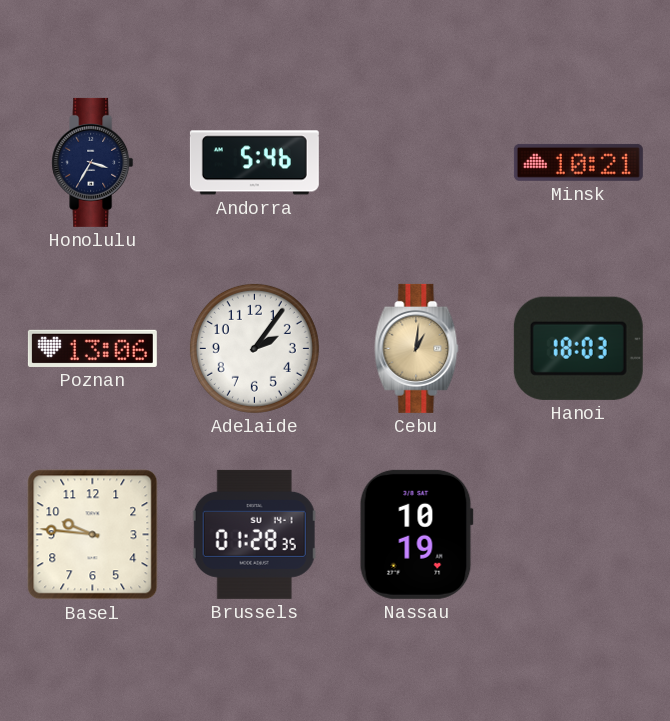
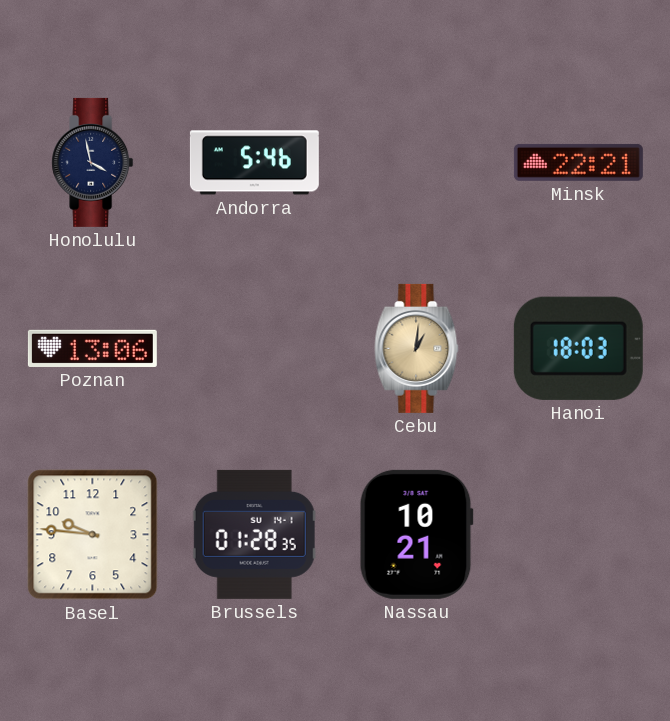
Honolulu: 3:35 -> 3:58
Minsk: 10:21 -> 22:21
Adelaide: 2:06 -> none
Nassau: 10:19 -> 10:21
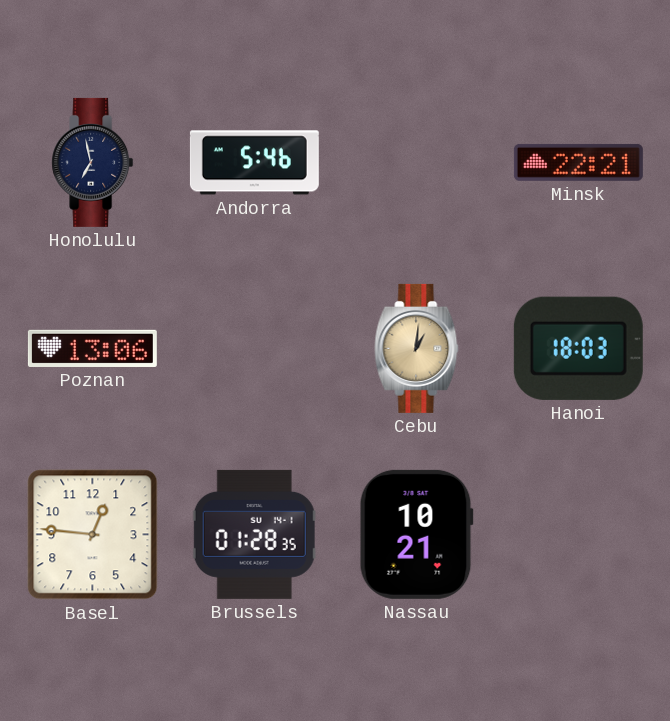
Honolulu: 3:58 -> 6:58
Basel: 9:46 -> 12:46
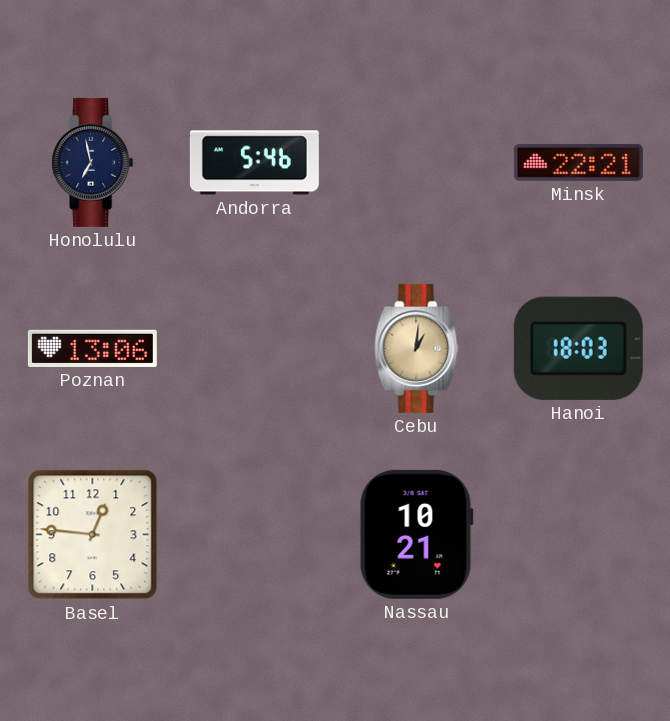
Brussels: 01:28 -> none
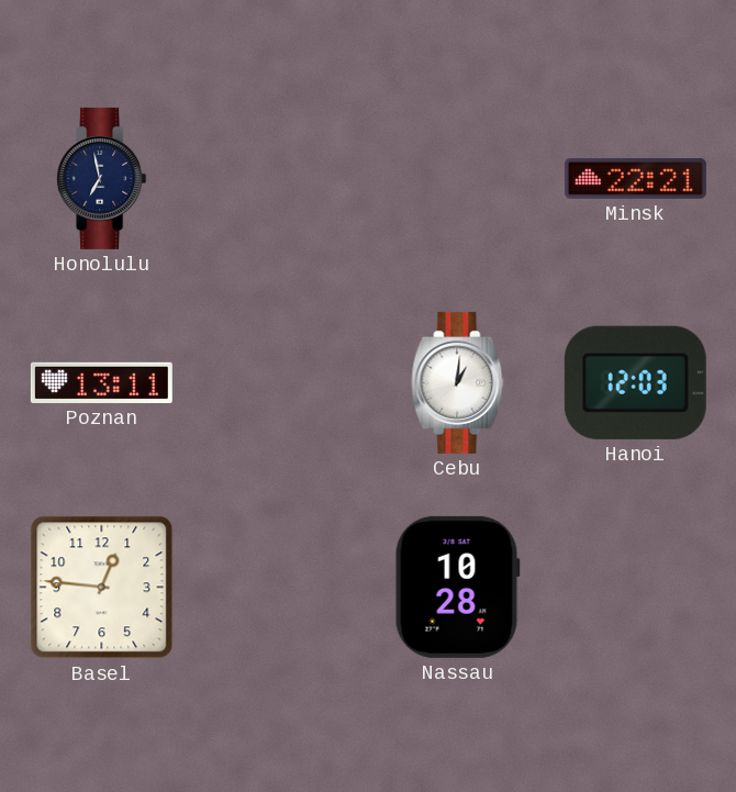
Andorra: 5:46 -> none
Poznan: 13:06 -> 13:11
Cebu dial: champagne -> white
Hanoi: 18:03 -> 12:03
Nassau: 10:21 -> 10:28
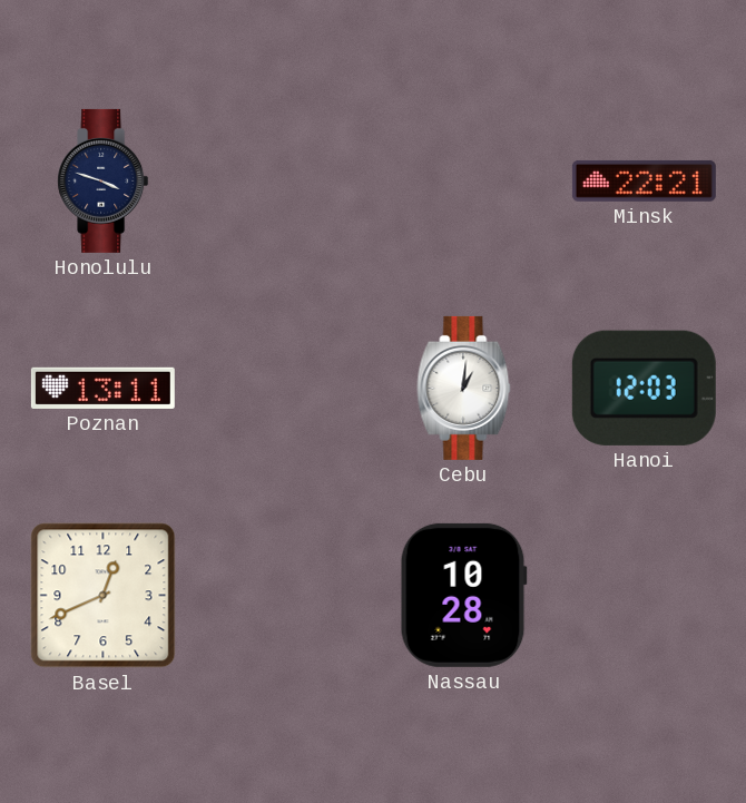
Honolulu: 6:58 -> 3:48
Basel: 12:46 -> 12:41
